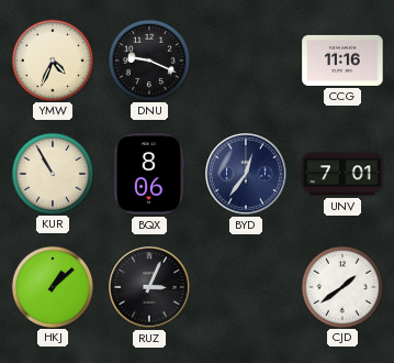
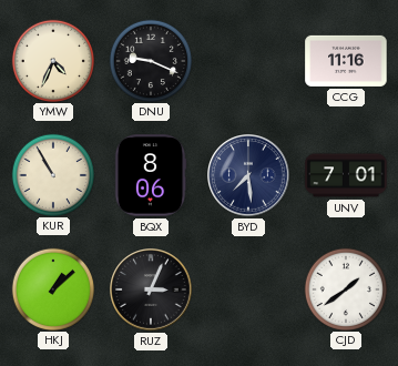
BYD: 12:36 -> 7:29
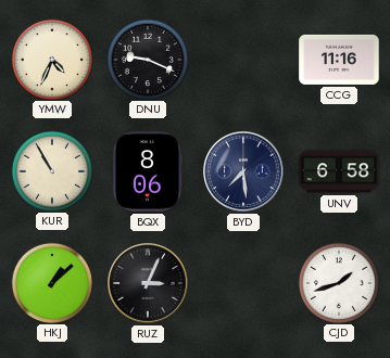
UNV: 7:01 -> 6:58
CJD: 1:39 -> 1:42
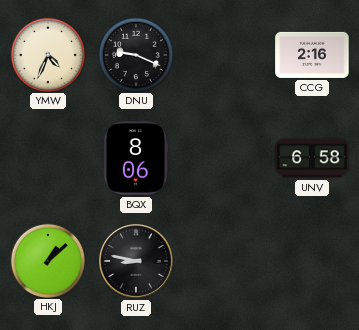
CCG: 11:16 -> 2:16
KUR: 10:55 -> none
BYD: 7:29 -> none
RUZ: 3:04 -> 8:47
CJD: 1:42 -> none
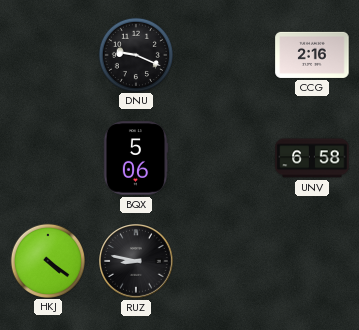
YMW: 4:34 -> none
BQX: 8:06 -> 5:06
HKJ: 1:08 -> 4:21
